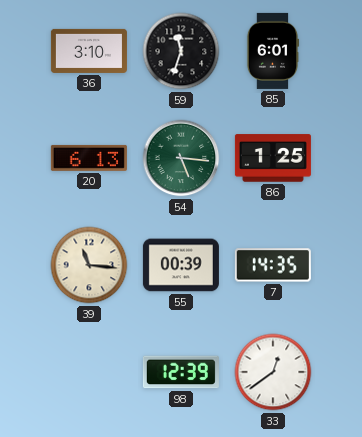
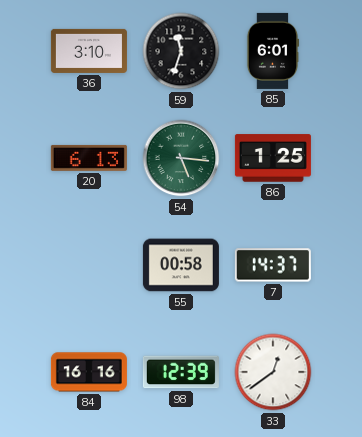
39: 11:16 -> none
55: 00:39 -> 00:58
7: 14:35 -> 14:37
84: none -> 16:16
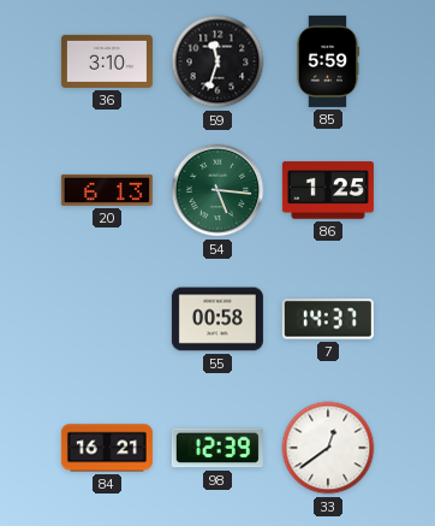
85: 6:01 -> 5:59
84: 16:16 -> 16:21
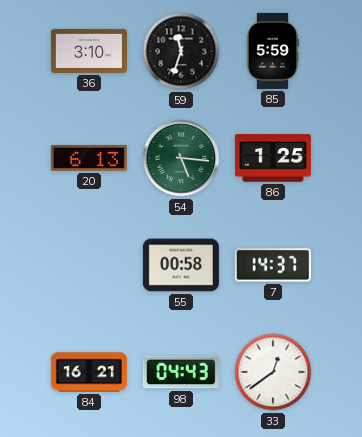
98: 12:39 -> 04:43
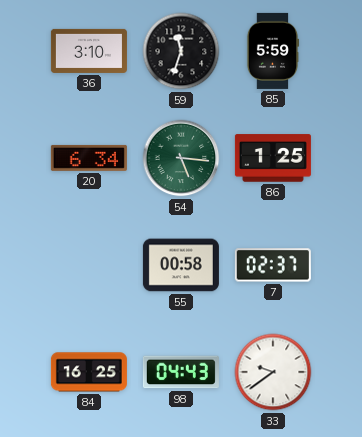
20: 6:13 -> 6:34
7: 14:37 -> 02:37
84: 16:21 -> 16:25
33: 12:39 -> 9:39
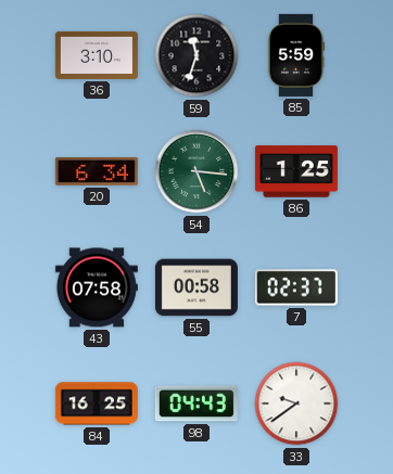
43: none -> 07:58
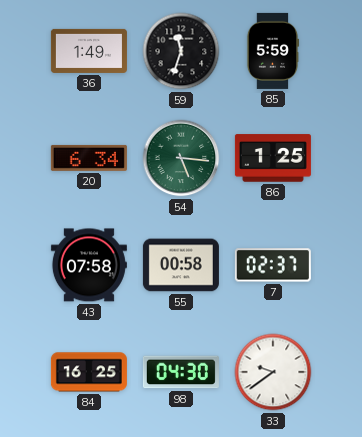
36: 3:10 -> 1:49
98: 04:43 -> 04:30
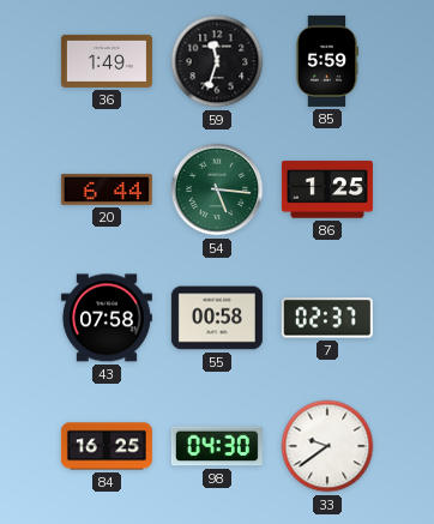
20: 6:34 -> 6:44
